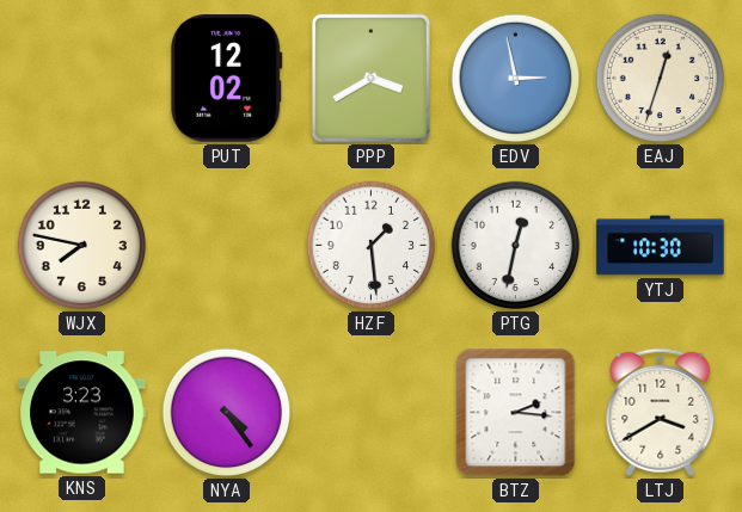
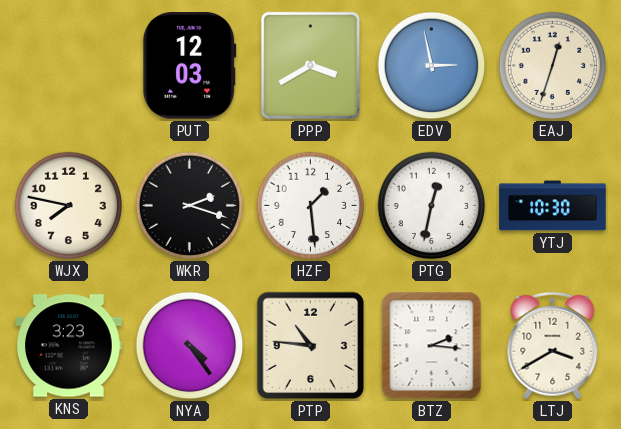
PUT: 12:02 -> 12:03
WKR: none -> 2:18
PTP: none -> 10:46
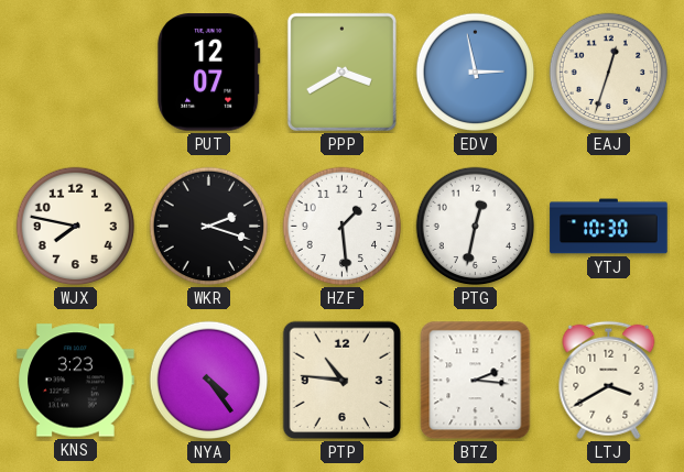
PUT: 12:03 -> 12:07
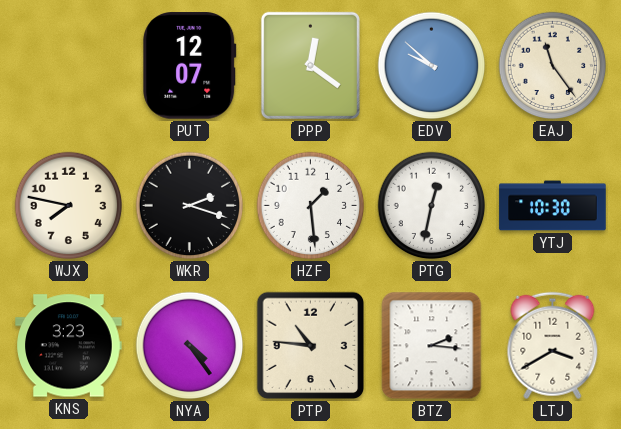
PPP: 3:40 -> 12:21
EDV: 2:58 -> 9:52
EAJ: 12:33 -> 11:24
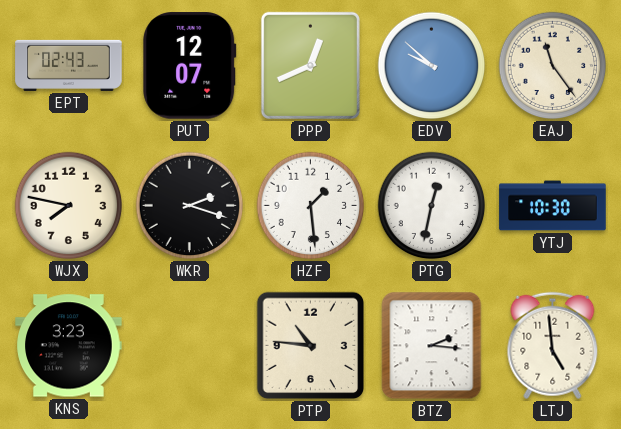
EPT: none -> 02:43
PPP: 12:21 -> 12:41
NYA: 4:24 -> none
LTJ: 3:40 -> 4:59
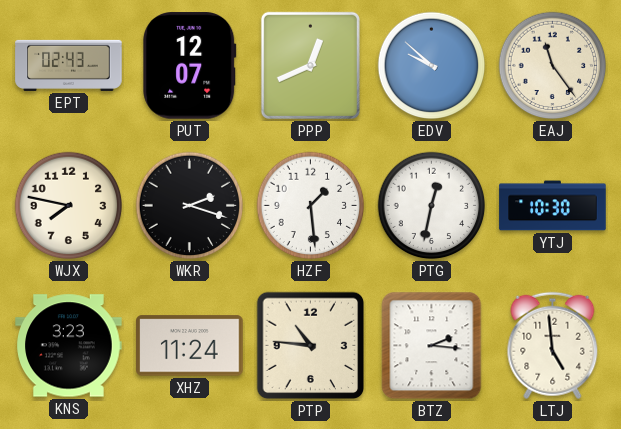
XHZ: none -> 11:24
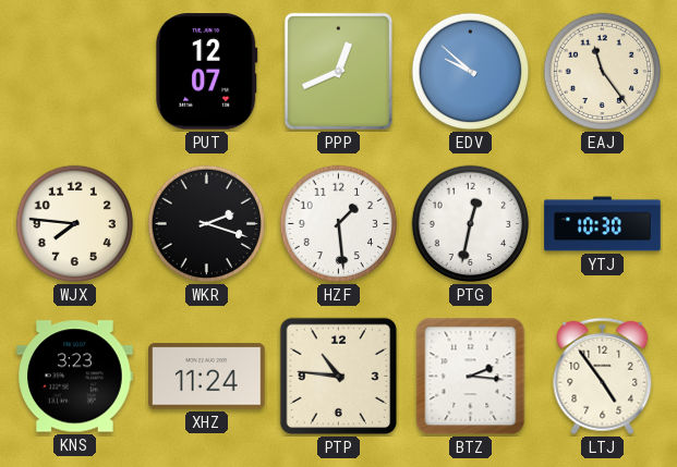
EPT: 02:43 -> none
WJX: 7:47 -> 7:46
LTJ: 4:59 -> 4:54
